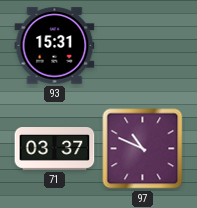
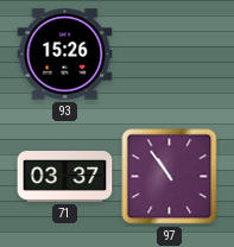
93: 15:31 -> 15:26
97: 10:49 -> 10:54
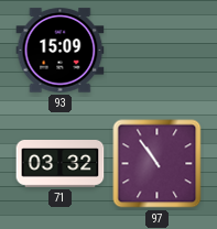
93: 15:26 -> 15:09
71: 03:37 -> 03:32
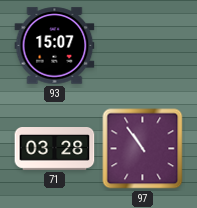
93: 15:09 -> 15:07
71: 03:32 -> 03:28
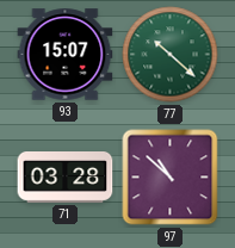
77: none -> 10:22
97: 10:54 -> 10:52
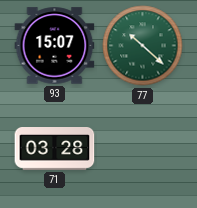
97: 10:52 -> none
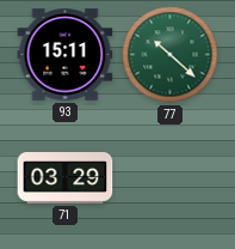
93: 15:07 -> 15:11
71: 03:28 -> 03:29
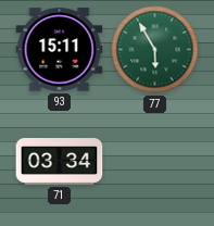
77: 10:22 -> 5:55
71: 03:29 -> 03:34
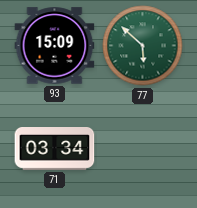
93: 15:11 -> 15:09
77: 5:55 -> 5:52
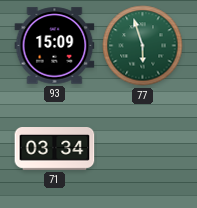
77: 5:52 -> 5:57
